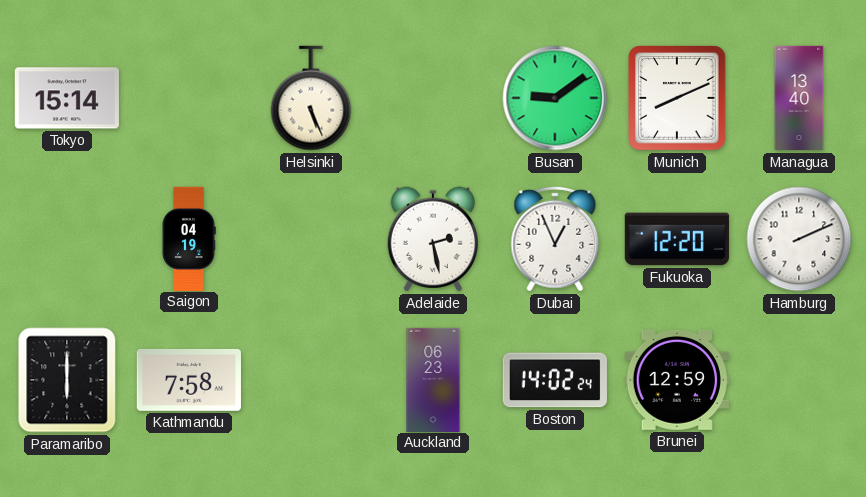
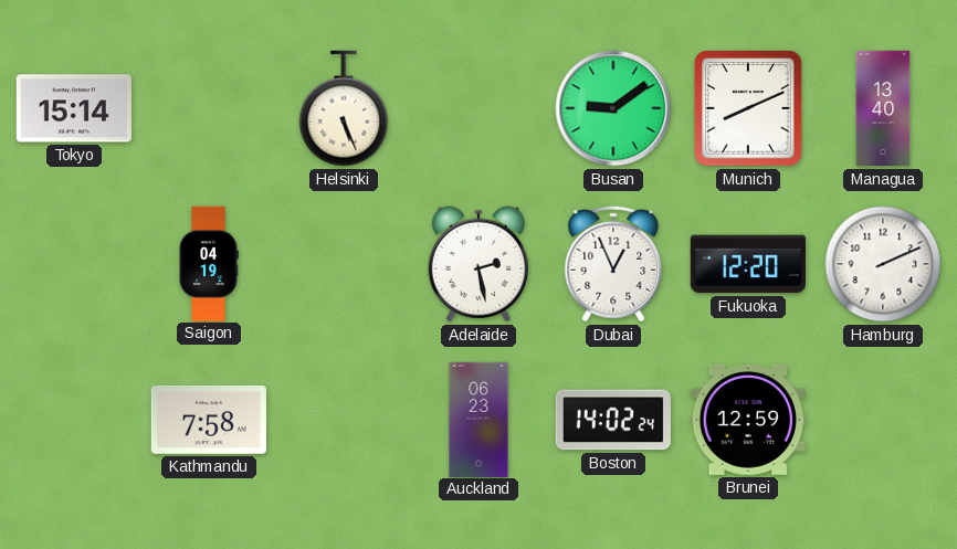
Paramaribo: 6:00 -> none
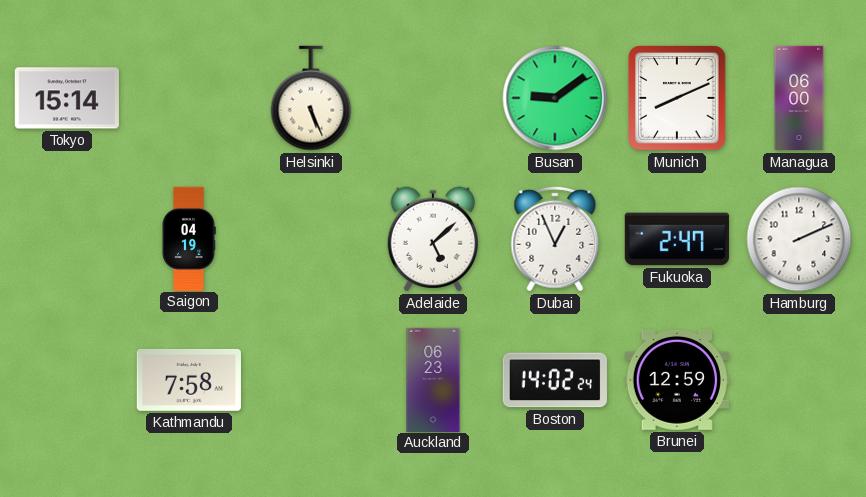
Managua: 13:40 -> 06:00
Adelaide: 2:28 -> 5:08
Fukuoka: 12:20 -> 2:47
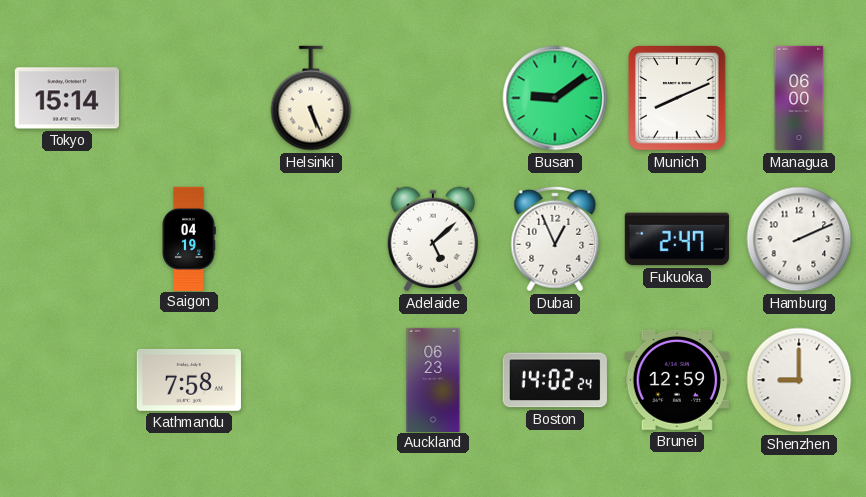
Shenzhen: none -> 9:00
